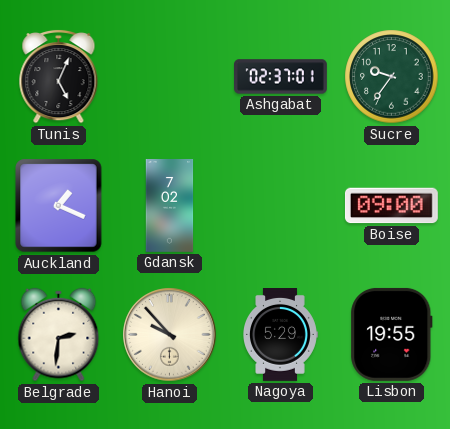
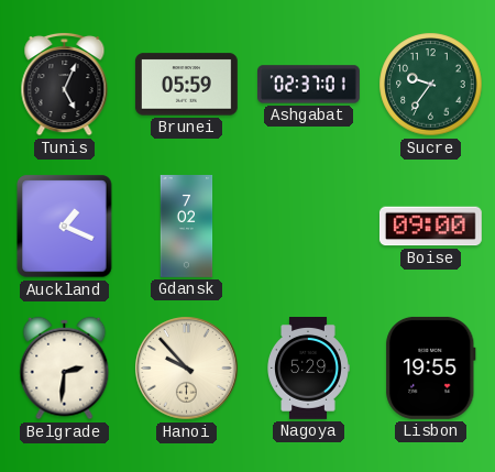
Brunei: none -> 05:59
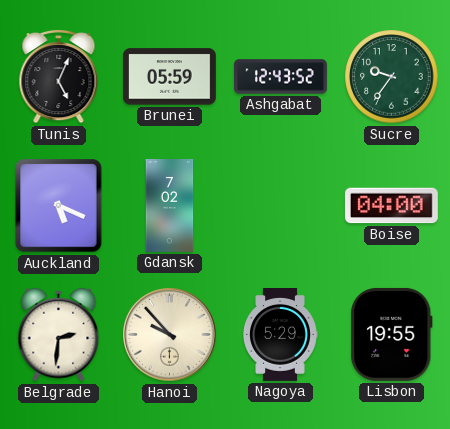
Ashgabat: 02:37 -> 12:43
Auckland: 1:19 -> 5:19
Boise: 09:00 -> 04:00
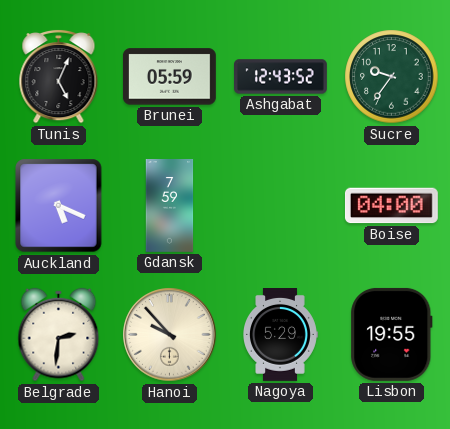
Gdansk: 7:02 -> 7:59
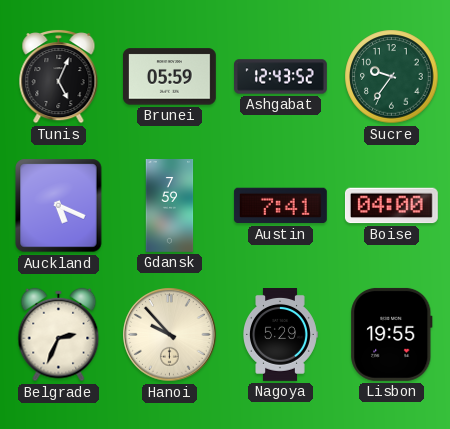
Austin: none -> 7:41
Belgrade: 2:31 -> 2:34
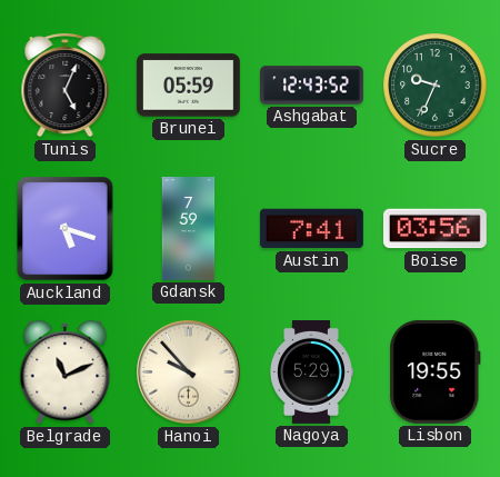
Sucre: 9:36 -> 9:34
Auckland: 5:19 -> 5:18
Boise: 04:00 -> 03:56
Belgrade: 2:34 -> 11:11
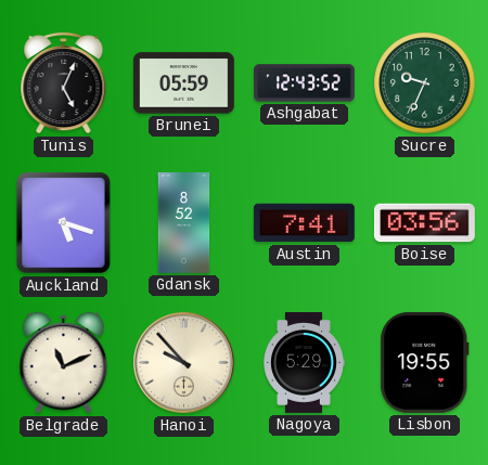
Gdansk: 7:59 -> 8:52
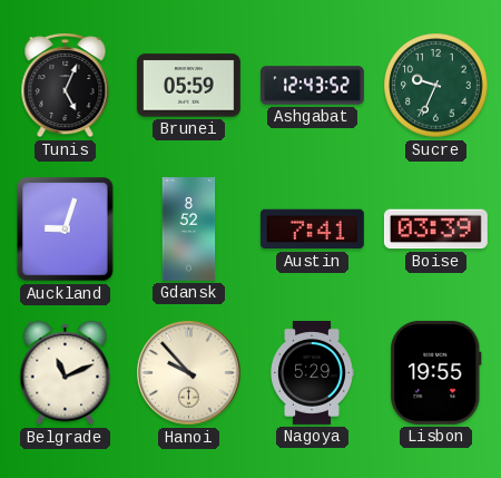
Auckland: 5:18 -> 9:03
Boise: 03:56 -> 03:39
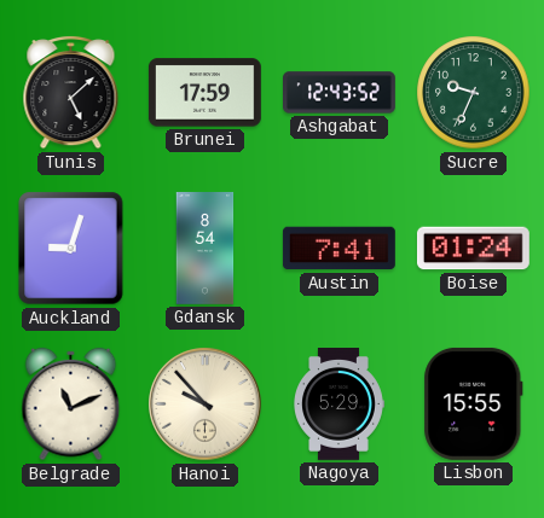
Tunis: 5:04 -> 5:08
Brunei: 05:59 -> 17:59
Gdansk: 8:52 -> 8:54
Boise: 03:39 -> 01:24
Lisbon: 19:55 -> 15:55
